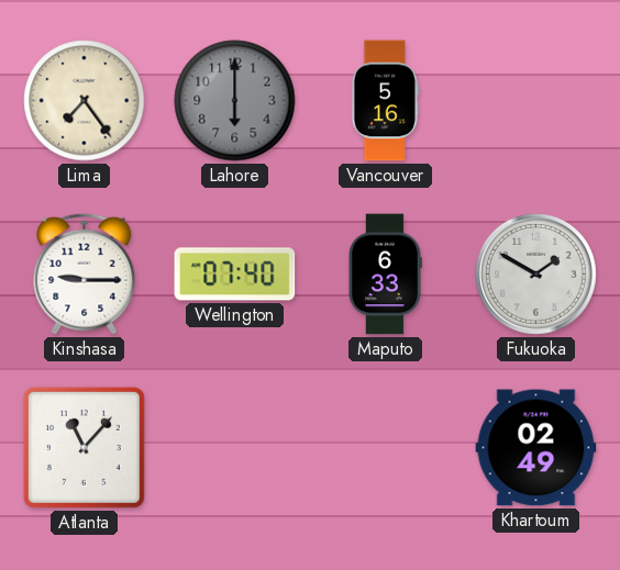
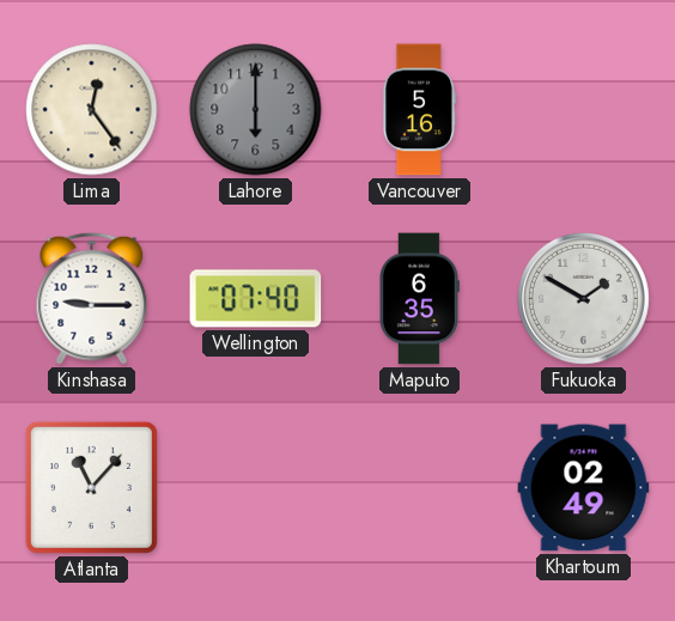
Lima: 7:24 -> 12:24
Maputo: 6:33 -> 6:35
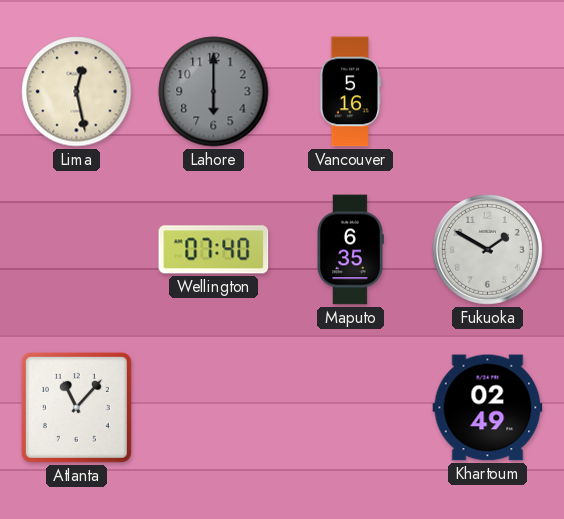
Lima: 12:24 -> 12:28
Kinshasa: 9:15 -> none
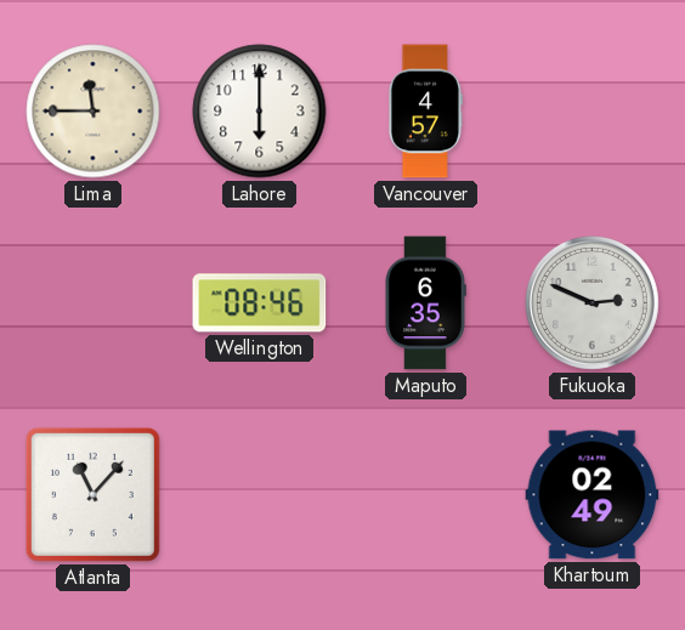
Lima: 12:28 -> 11:45
Lahore dial: grey -> white
Vancouver: 5:16 -> 4:57
Wellington: 07:40 -> 08:46
Fukuoka: 1:50 -> 2:49
